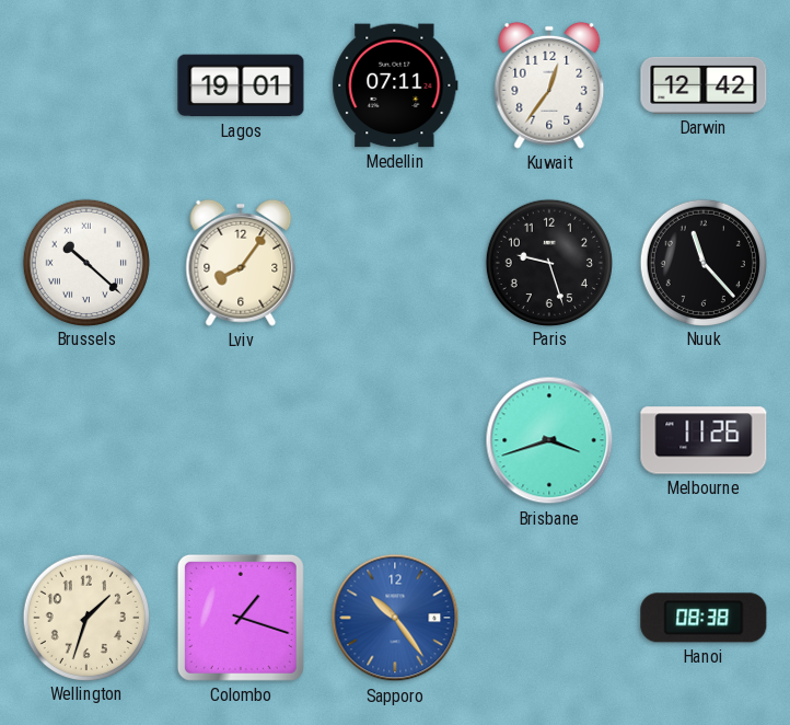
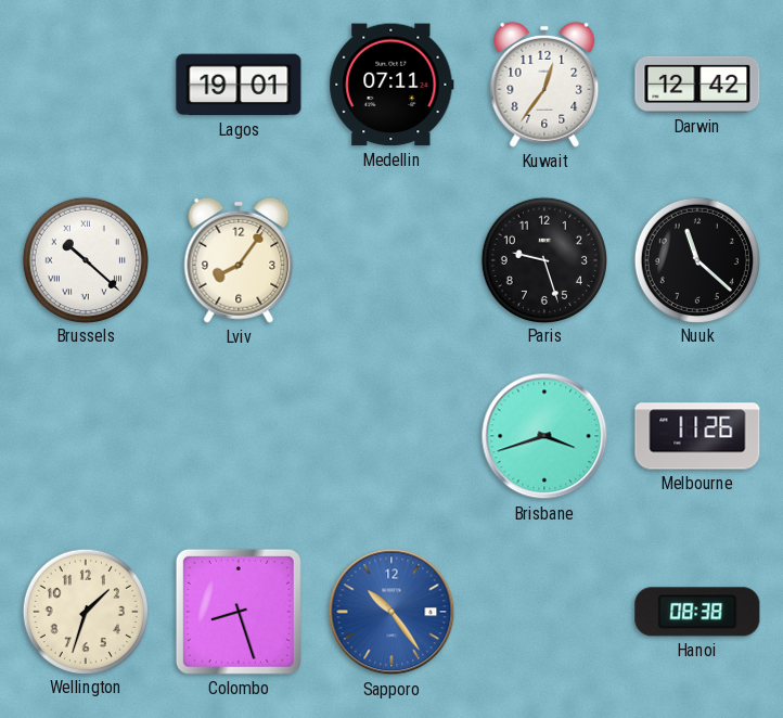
Nuuk: 11:23 -> 11:22
Colombo: 1:18 -> 8:27
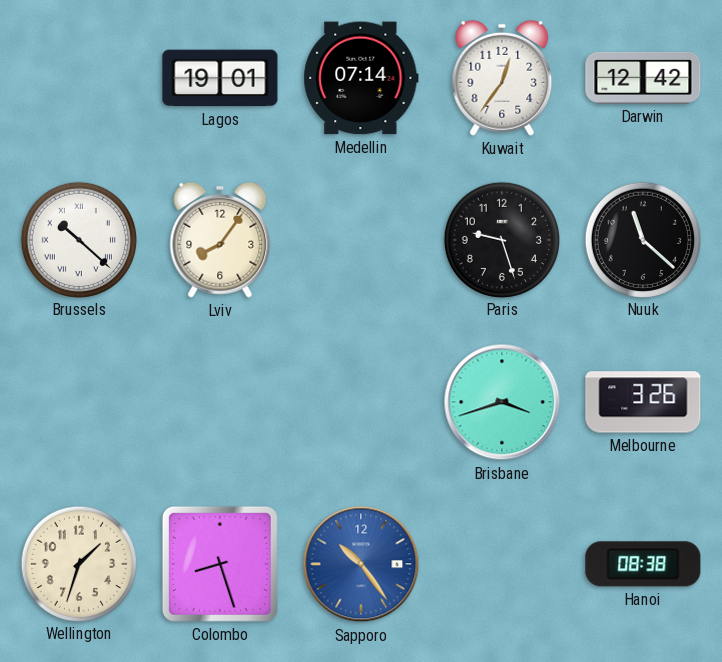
Medellin: 07:11 -> 07:14
Melbourne: 11:26 -> 3:26
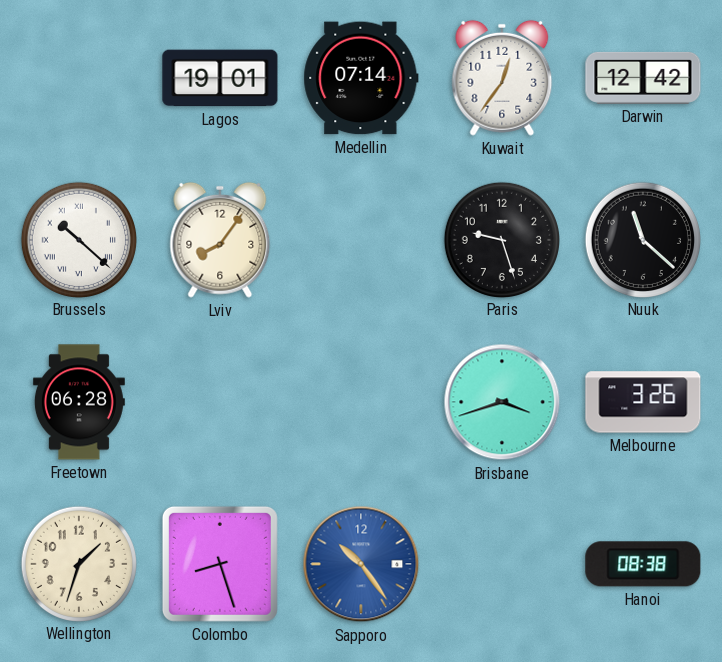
Freetown: none -> 06:28
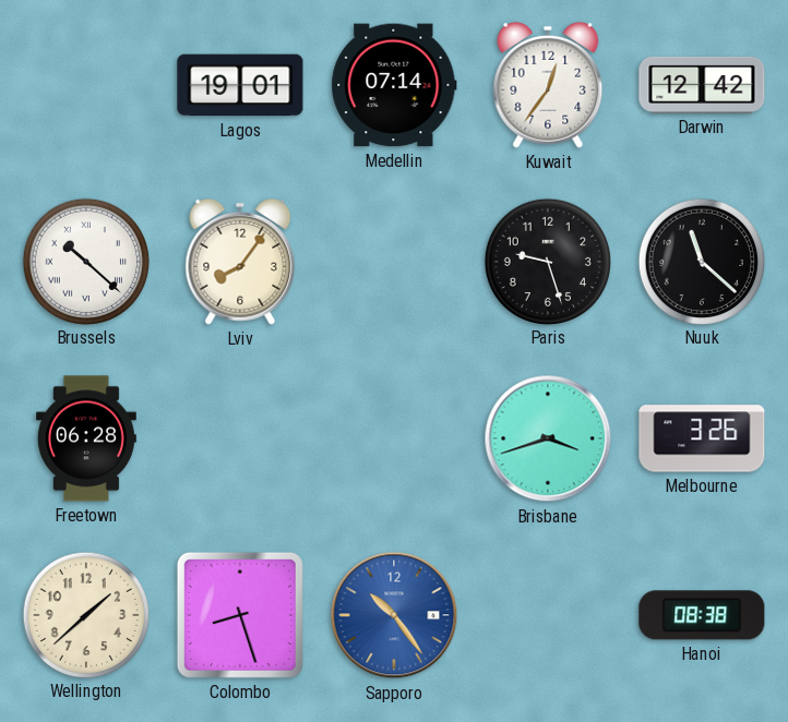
Wellington: 1:33 -> 1:38
